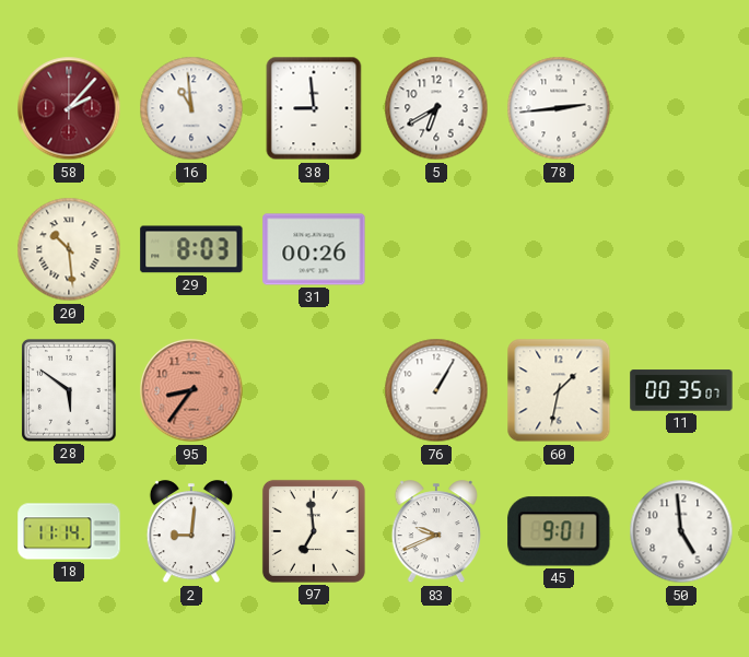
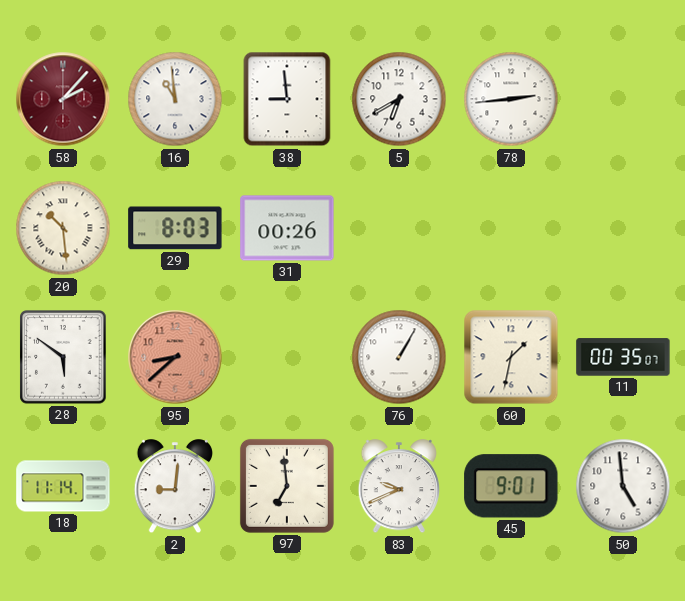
95: 8:36 -> 8:38
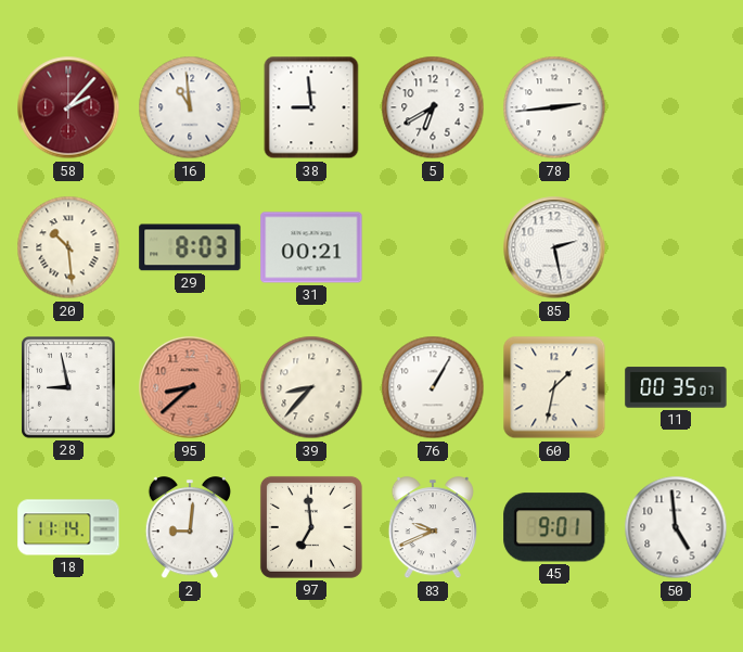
31: 00:26 -> 00:21
85: none -> 2:28
28: 5:51 -> 8:58
39: none -> 8:37
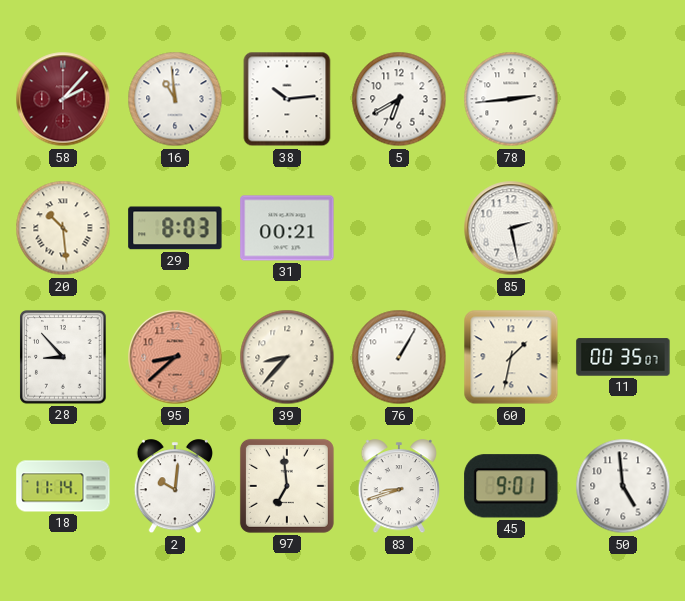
38: 8:59 -> 10:14
28: 8:58 -> 8:53
2: 9:01 -> 10:01
83: 9:41 -> 8:42
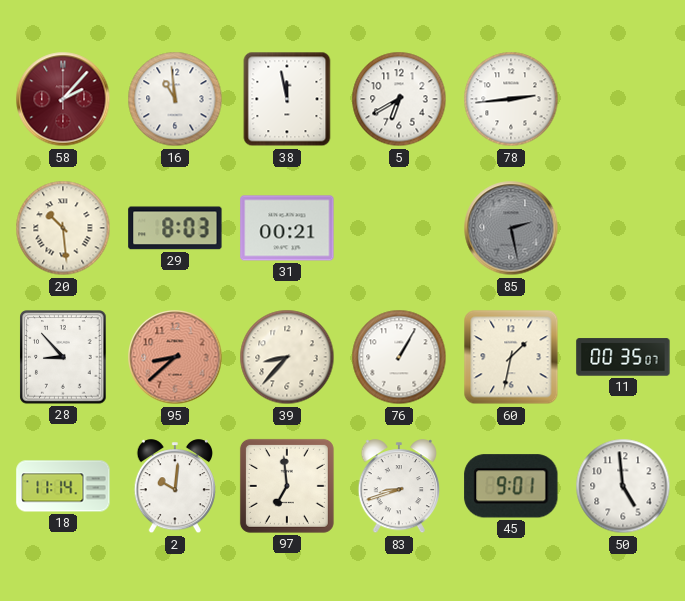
38: 10:14 -> 11:58
85 dial: white -> grey
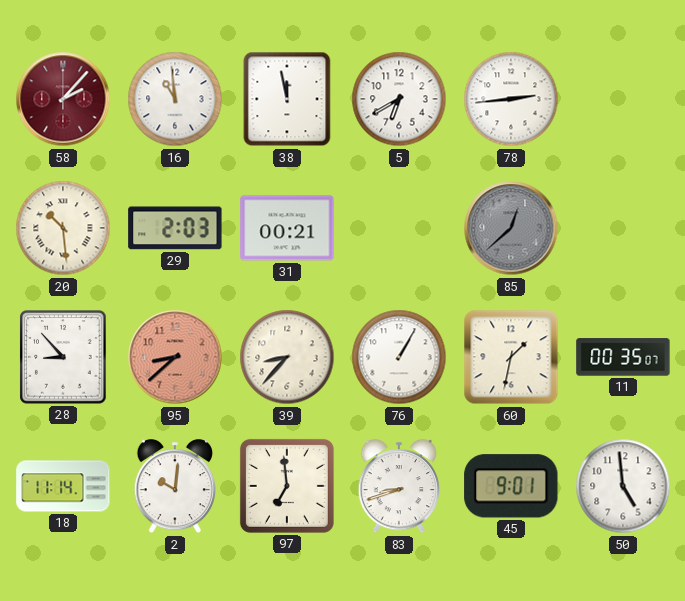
29: 8:03 -> 2:03
85: 2:28 -> 12:38
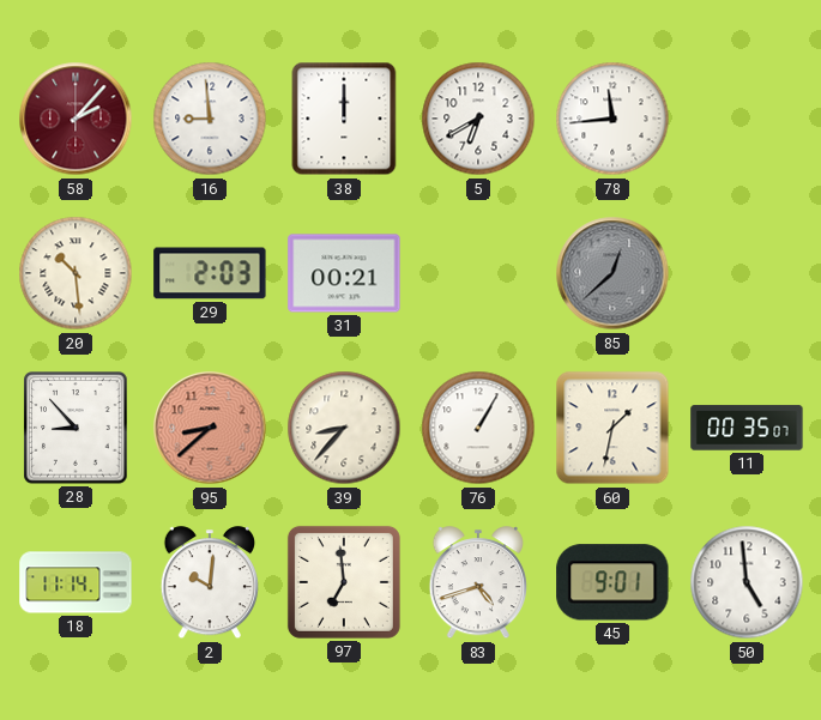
16: 10:59 -> 8:59
38: 11:58 -> 12:00
78: 2:44 -> 11:44
83: 8:42 -> 4:42
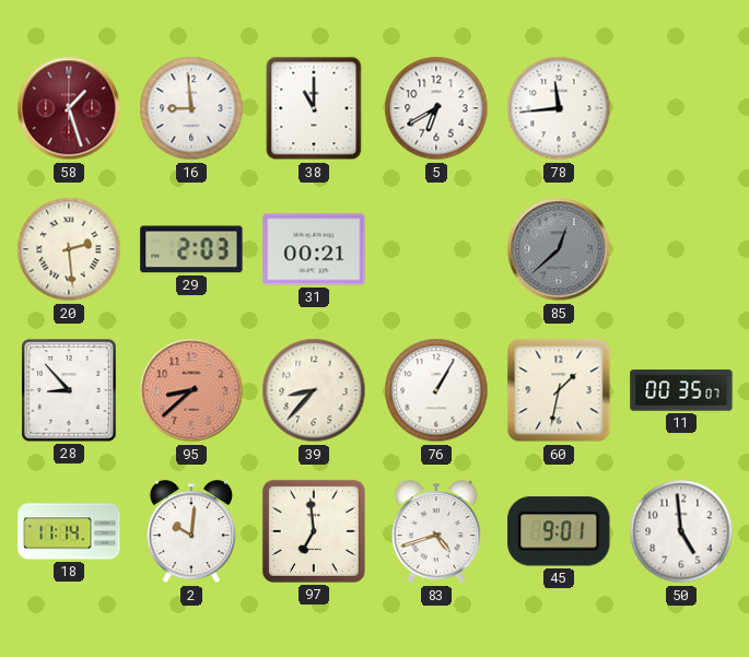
58: 2:07 -> 1:27
38: 12:00 -> 11:00
20: 10:29 -> 2:29
